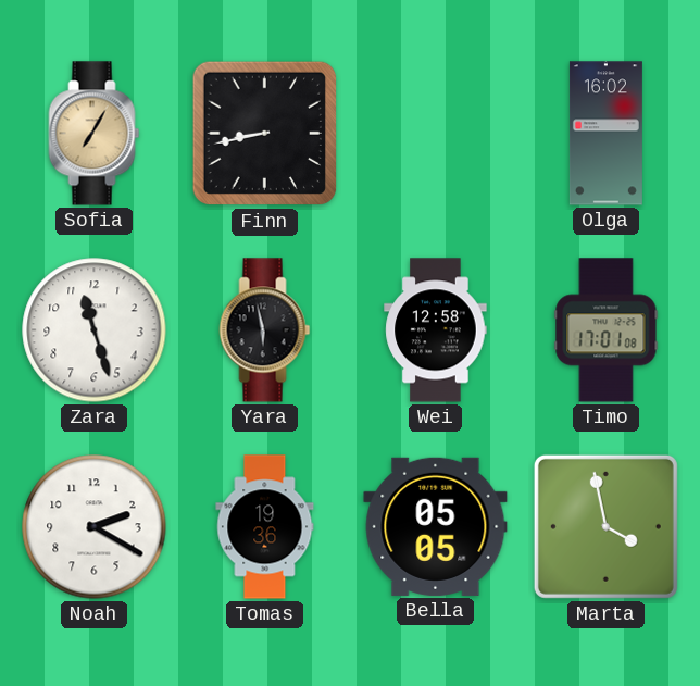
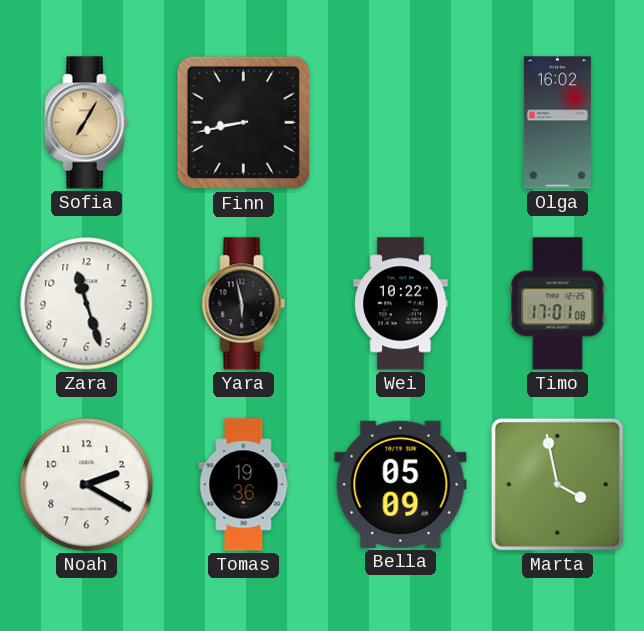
Wei: 12:58 -> 10:22
Bella: 05:05 -> 05:09
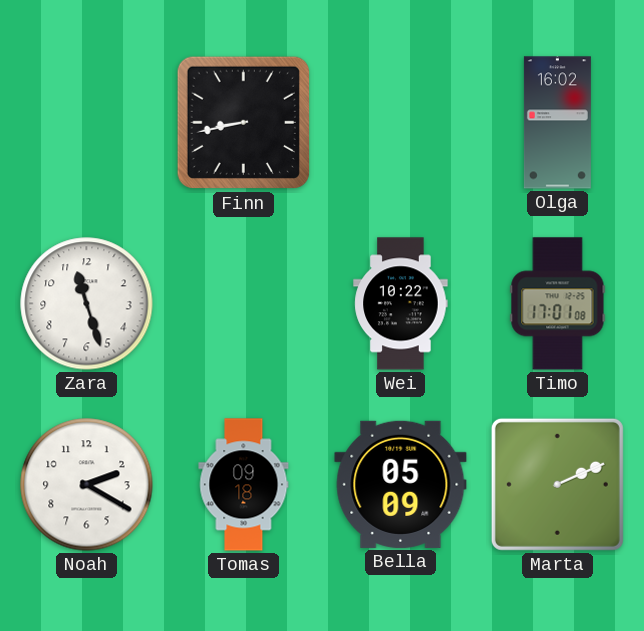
Sofia: 7:05 -> none
Yara: 5:58 -> none
Tomas: 19:36 -> 09:18
Marta: 3:58 -> 2:11
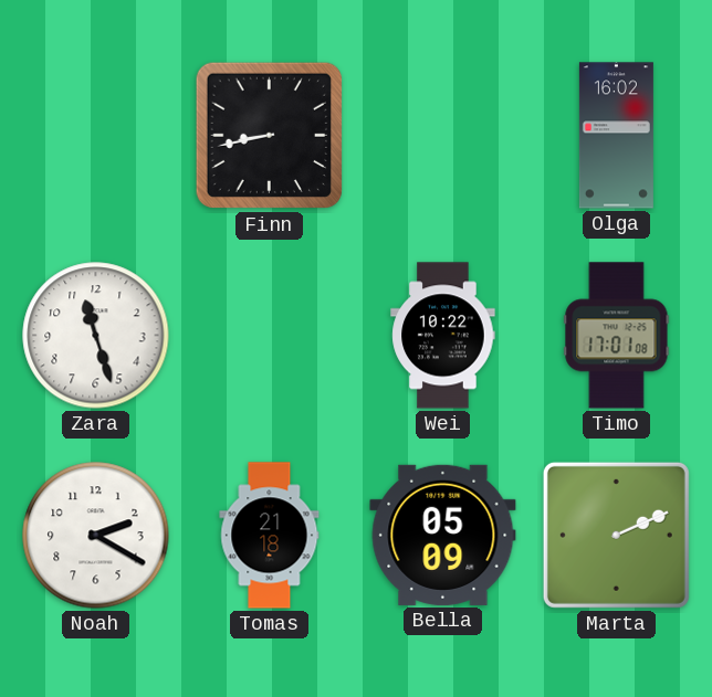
Tomas: 09:18 -> 21:18
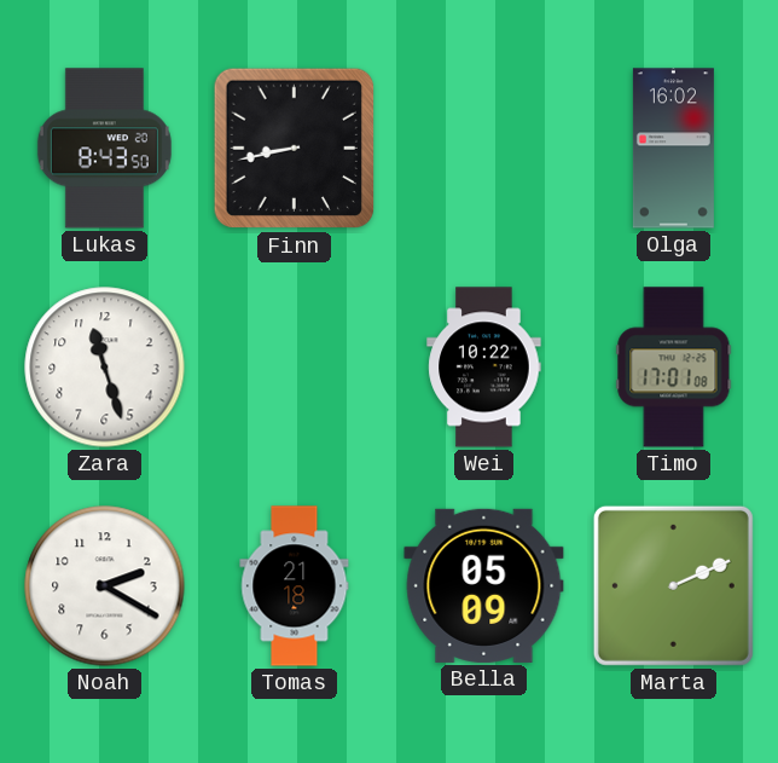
Lukas: none -> 8:43
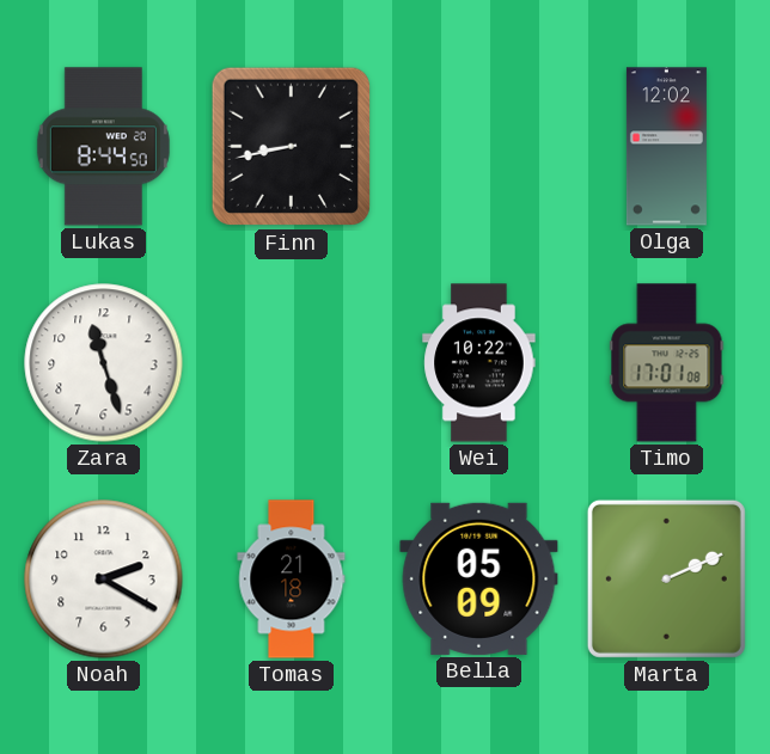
Lukas: 8:43 -> 8:44
Olga: 16:02 -> 12:02
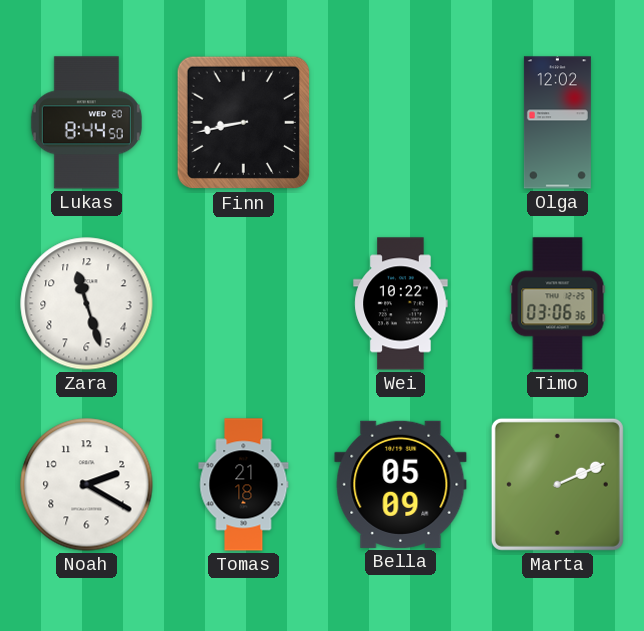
Timo: 17:01 -> 03:06
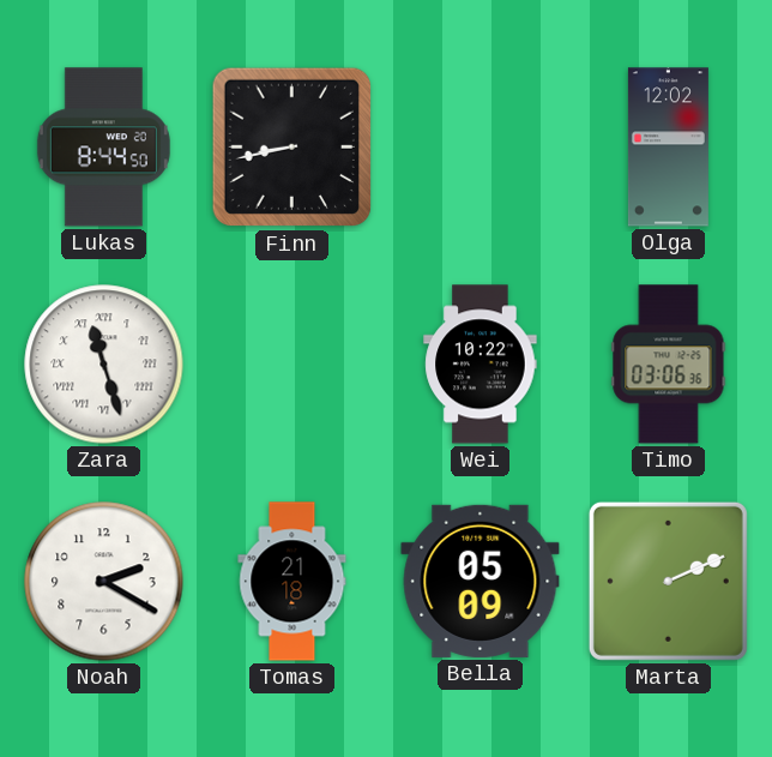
Zara numerals: Arabic -> Roman
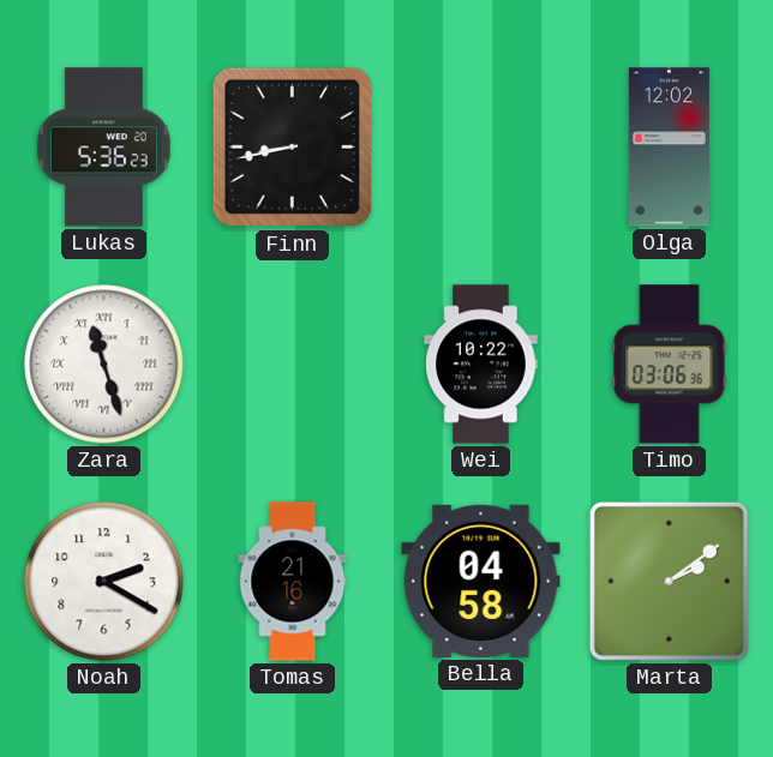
Lukas: 8:44 -> 5:36
Tomas: 21:18 -> 21:16
Bella: 05:09 -> 04:58
Marta: 2:11 -> 2:09
